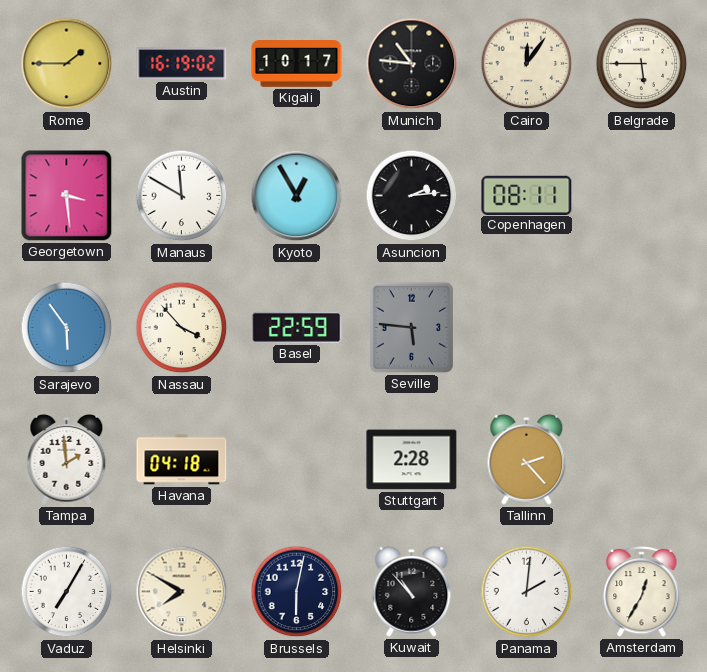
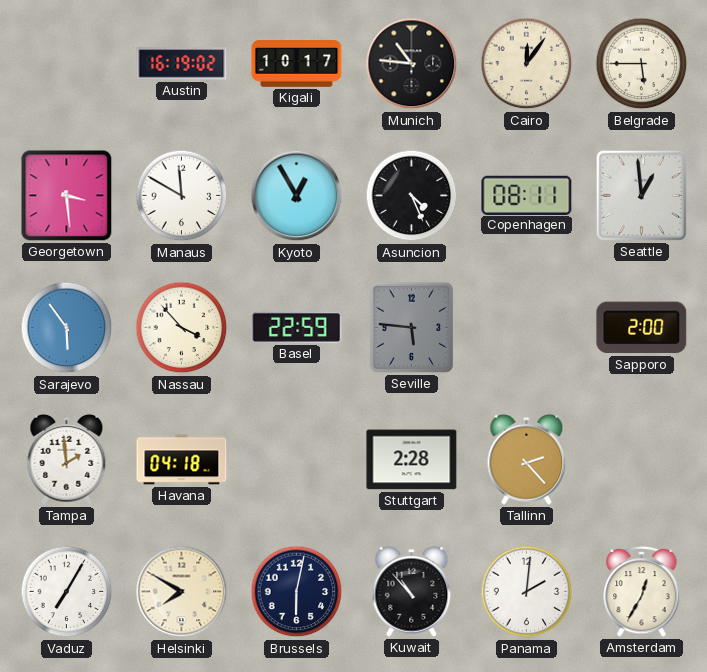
Rome: 1:45 -> none
Asuncion: 2:14 -> 4:26
Seattle: none -> 12:59
Sapporo: none -> 2:00
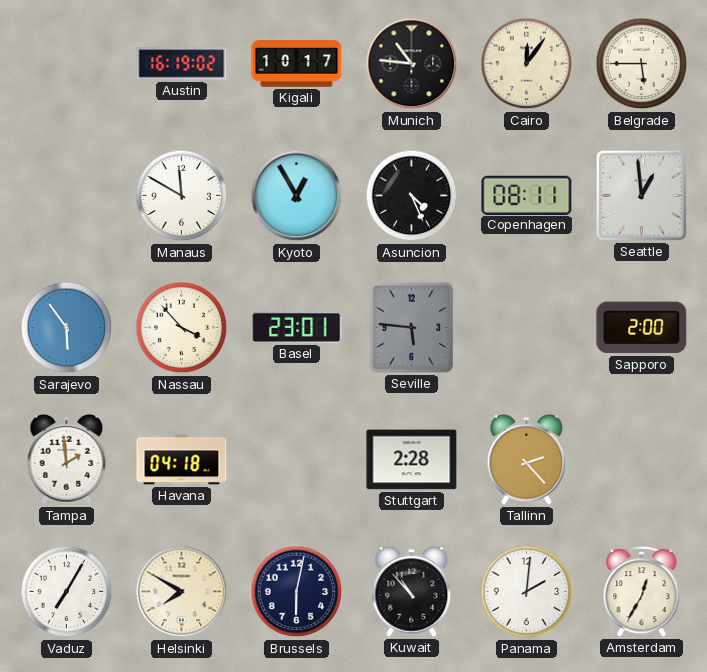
Georgetown: 3:29 -> none
Basel: 22:59 -> 23:01
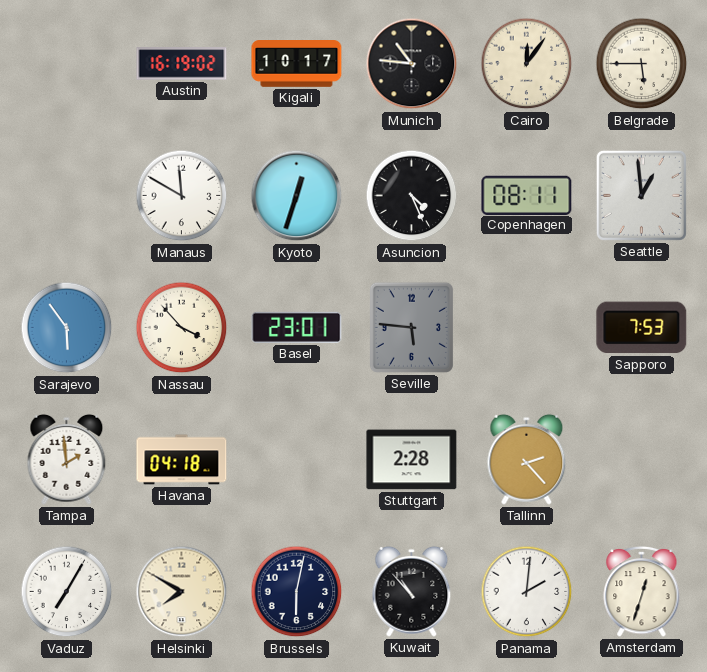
Kyoto: 12:55 -> 12:33
Sapporo: 2:00 -> 7:53
Amsterdam: 12:35 -> 12:33
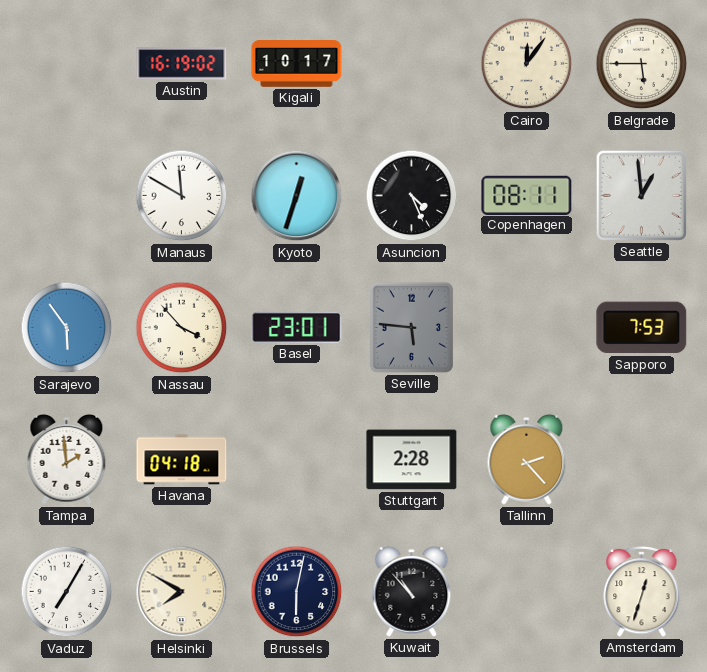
Munich: 10:46 -> none
Panama: 2:01 -> none
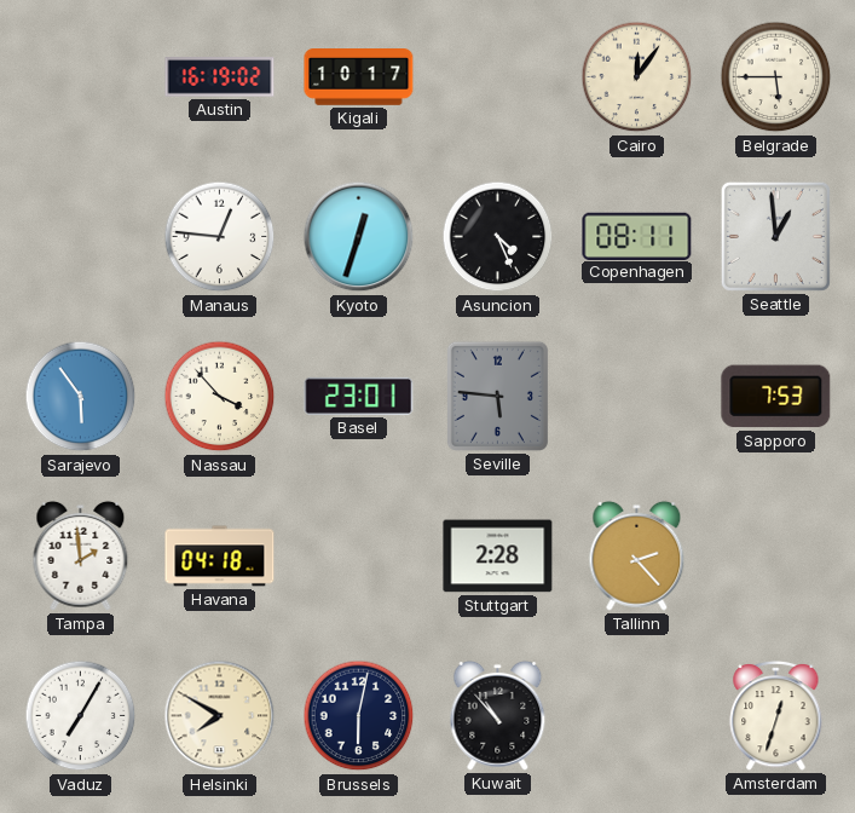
Manaus: 11:50 -> 12:46
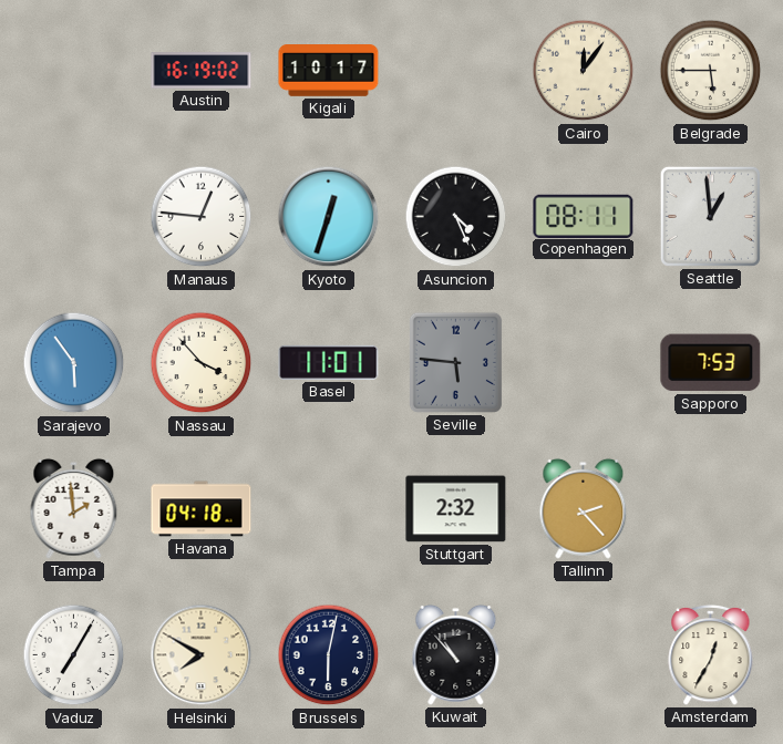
Basel: 23:01 -> 11:01
Stuttgart: 2:28 -> 2:32
Amsterdam: 12:33 -> 12:35
